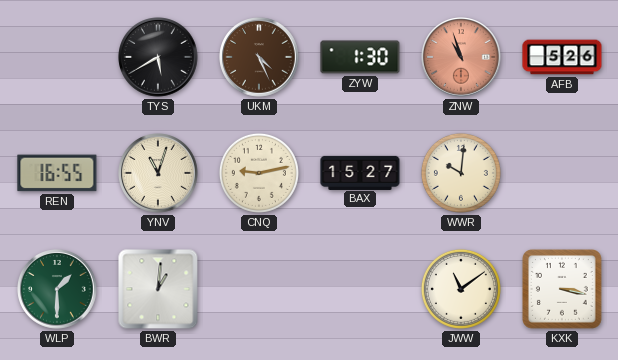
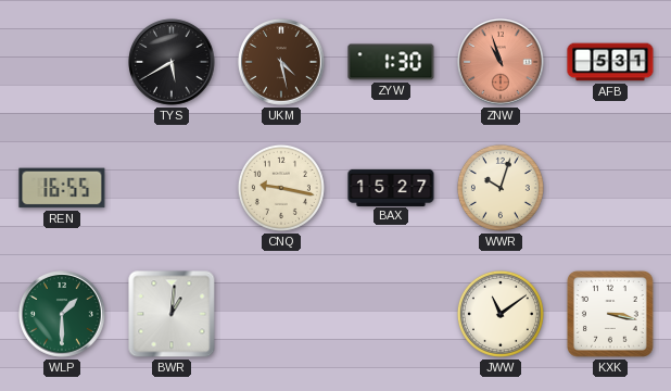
UKM: 4:26 -> 4:28
AFB: 5:26 -> 5:31
YNV: 11:03 -> none
CNQ: 9:13 -> 9:17
WWR: 10:01 -> 10:03
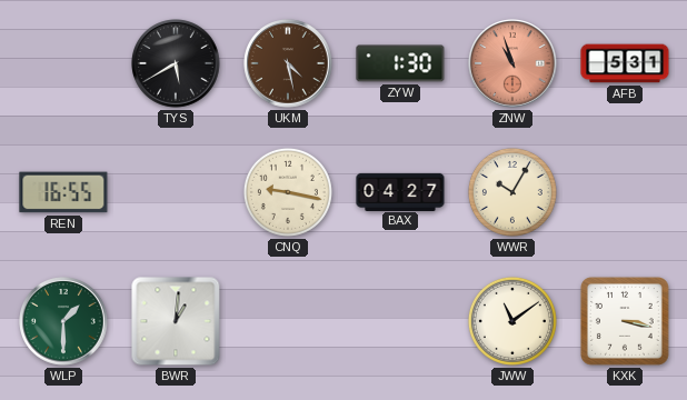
BAX: 15:27 -> 04:27
WWR: 10:03 -> 10:05
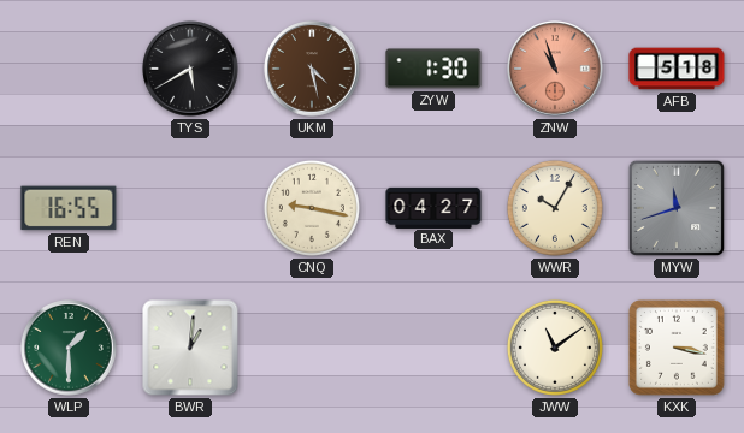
AFB: 5:31 -> 5:18
MYW: none -> 11:42
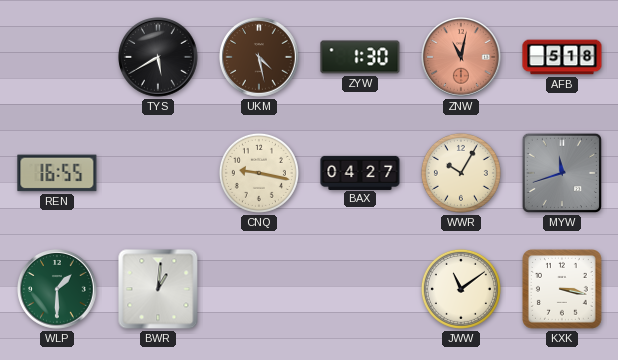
ZNW: 10:57 -> 11:02
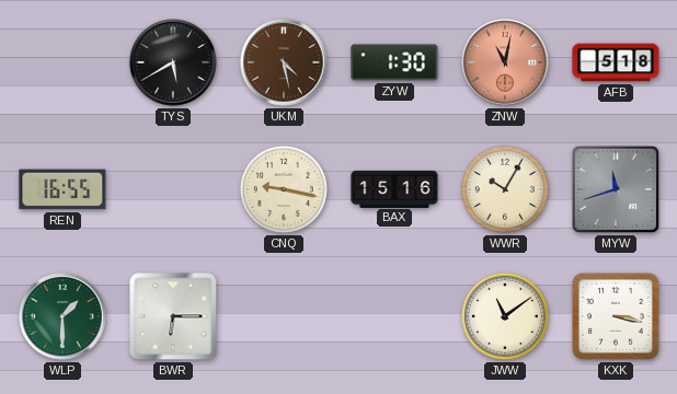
BAX: 04:27 -> 15:16
BWR: 1:01 -> 6:15
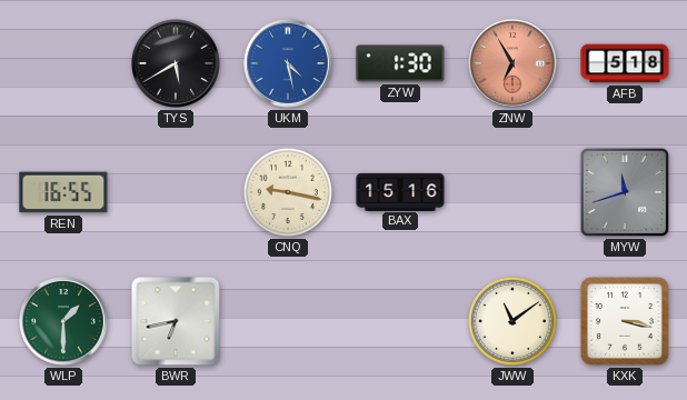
UKM dial: brown -> blue
ZNW: 11:02 -> 6:55
WWR: 10:05 -> none
BWR: 6:15 -> 6:43
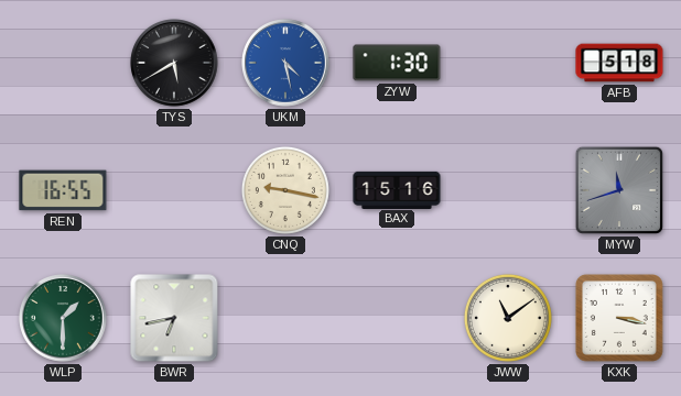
ZNW: 6:55 -> none
